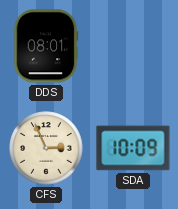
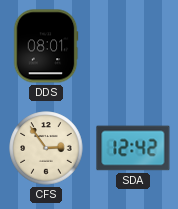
CFS: 2:56 -> 2:54
SDA: 10:09 -> 12:42
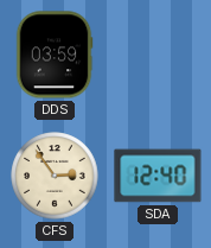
DDS: 08:01 -> 03:59
SDA: 12:42 -> 12:40
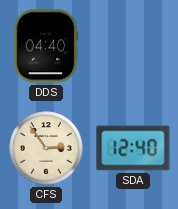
DDS: 03:59 -> 04:40
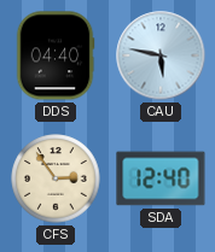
CAU: none -> 5:47
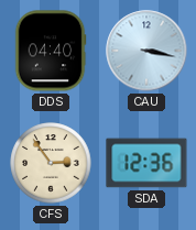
CAU: 5:47 -> 3:17
SDA: 12:40 -> 12:36
